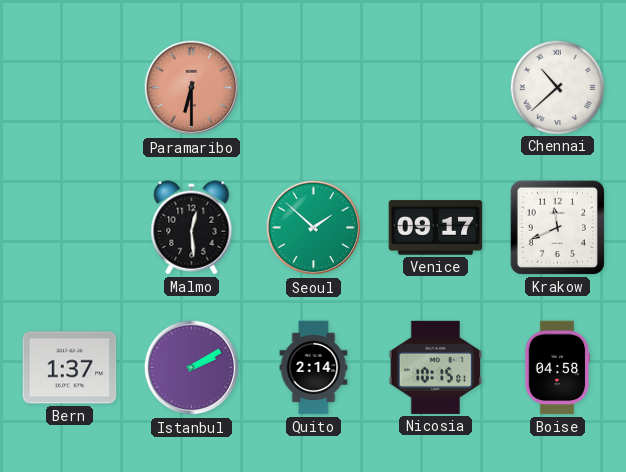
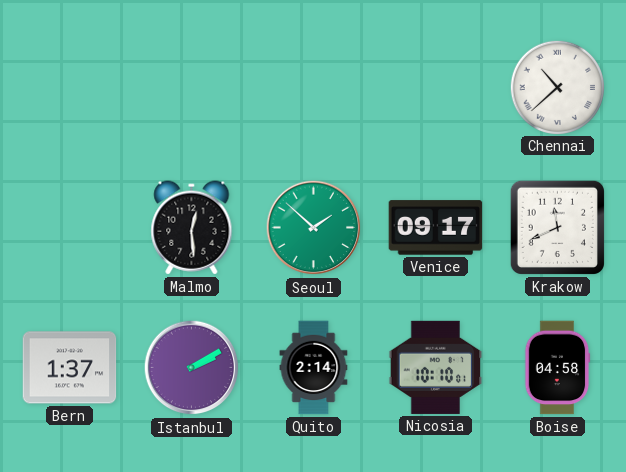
Paramaribo: 6:30 -> none
Nicosia: 10:15 -> 10:10
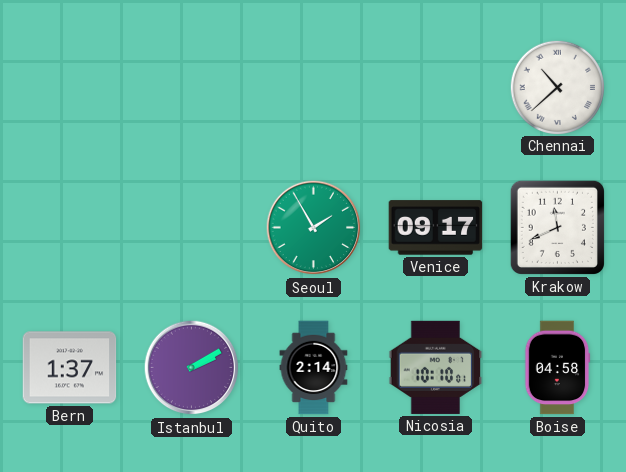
Malmo: 12:29 -> none
Seoul: 1:52 -> 1:55
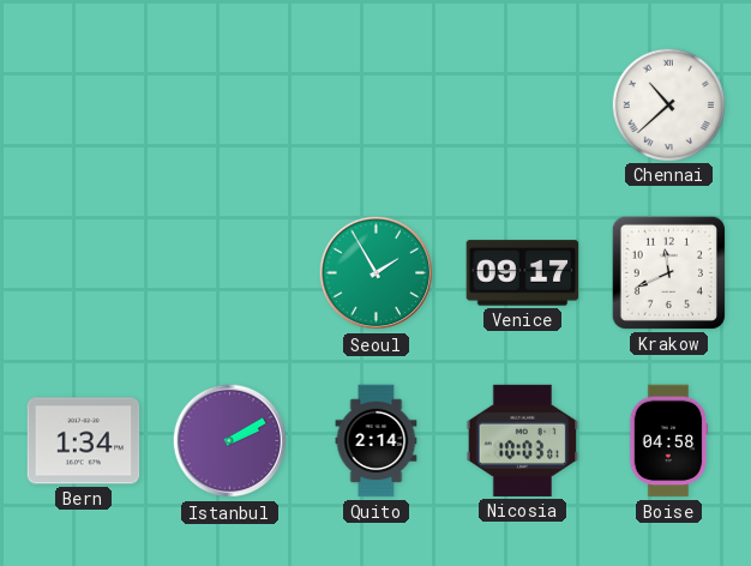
Bern: 1:37 -> 1:34
Nicosia: 10:10 -> 10:03
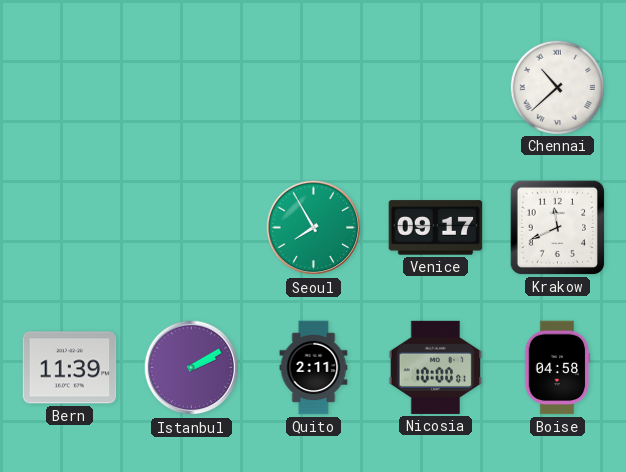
Seoul: 1:55 -> 7:55
Bern: 1:34 -> 11:39
Quito: 2:14 -> 2:11
Nicosia: 10:03 -> 10:00
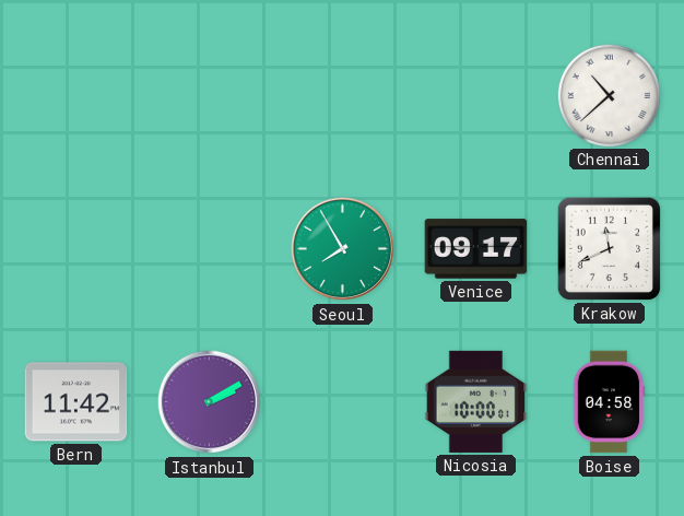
Bern: 11:39 -> 11:42
Quito: 2:11 -> none
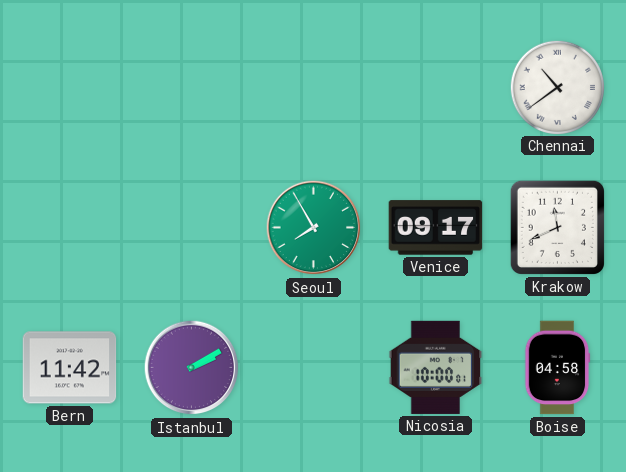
Chennai: 10:38 -> 10:39
